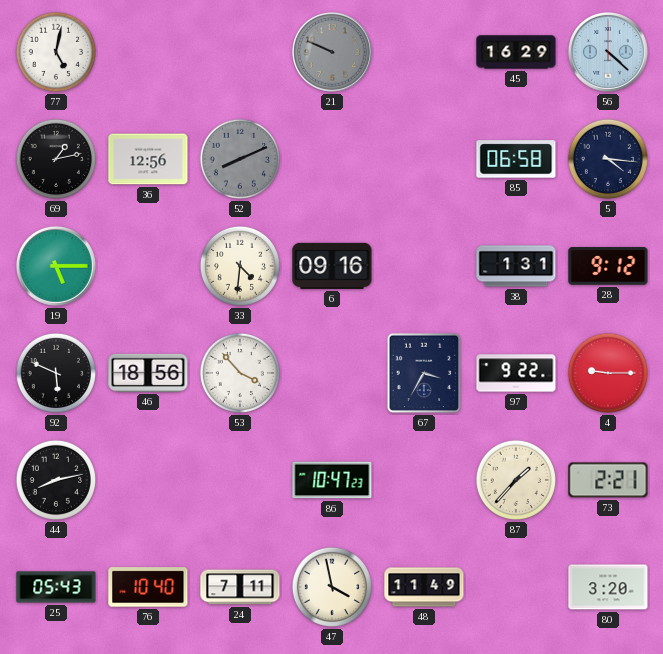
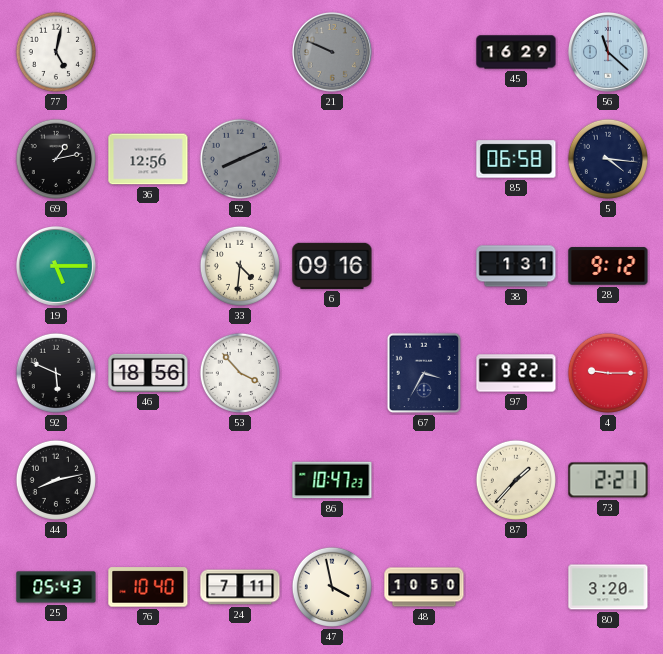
56: 4:22 -> 11:22
48: 11:49 -> 10:50
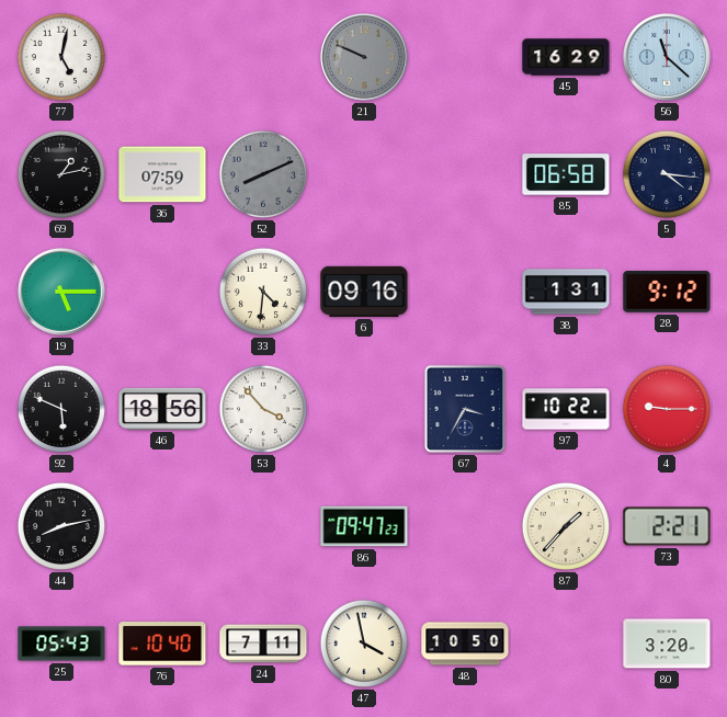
36: 12:56 -> 07:59
97: 9:22 -> 10:22
86: 10:47 -> 09:47
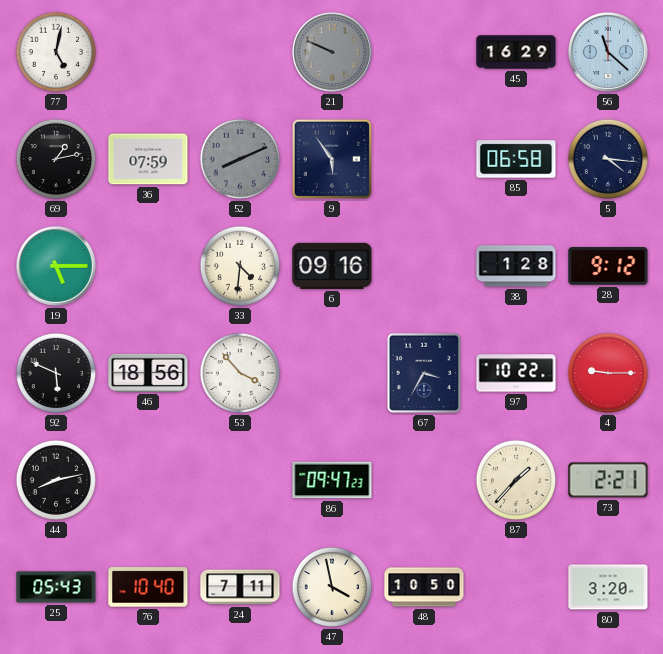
9: none -> 5:54
38: 1:31 -> 1:28
